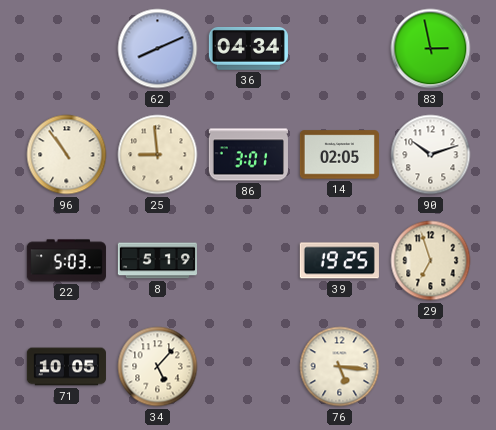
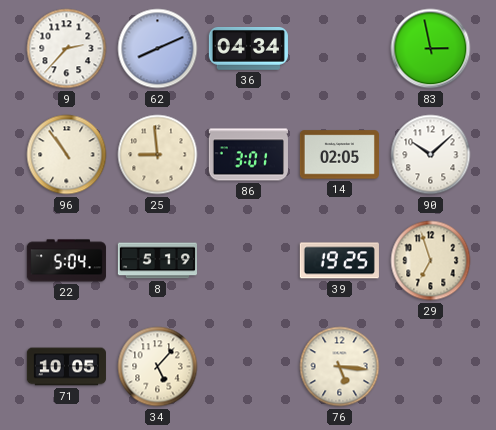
9: none -> 2:37
90: 10:12 -> 10:08
22: 5:03 -> 5:04
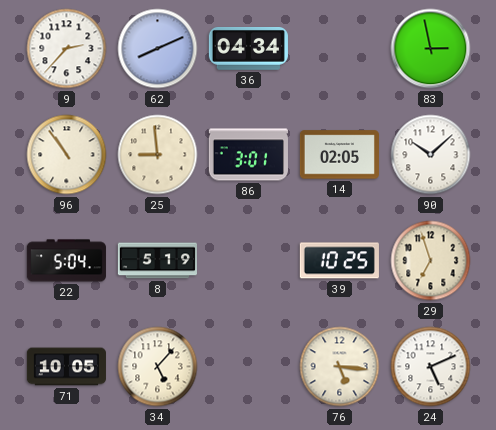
39: 19:25 -> 10:25
24: none -> 5:11
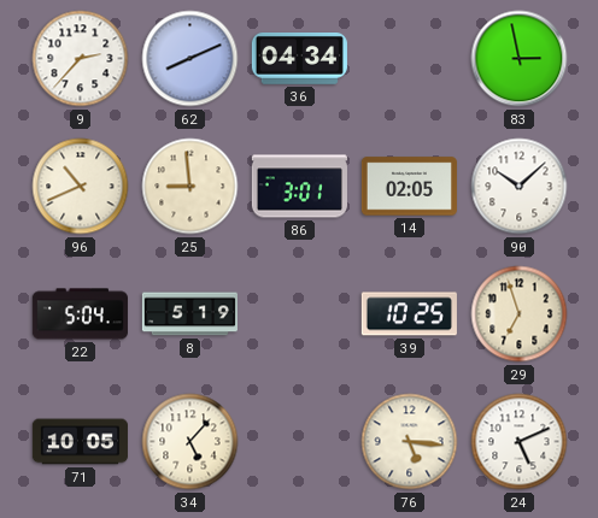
96: 10:54 -> 10:41
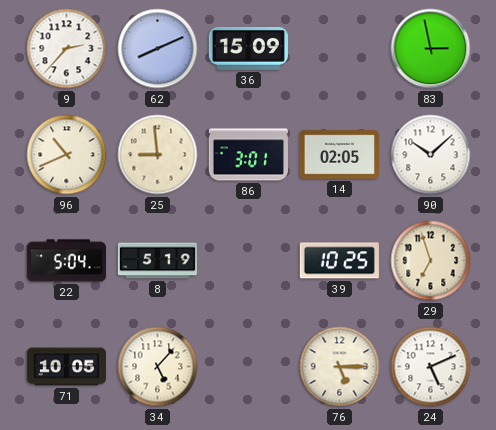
36: 04:34 -> 15:09
76: 5:16 -> 5:15
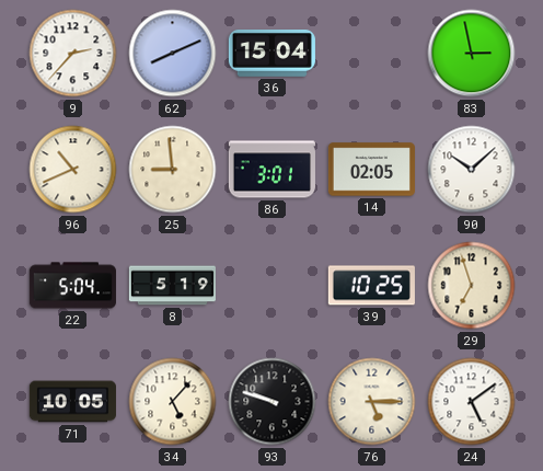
36: 15:09 -> 15:04
93: none -> 9:48
24: 5:11 -> 5:09
